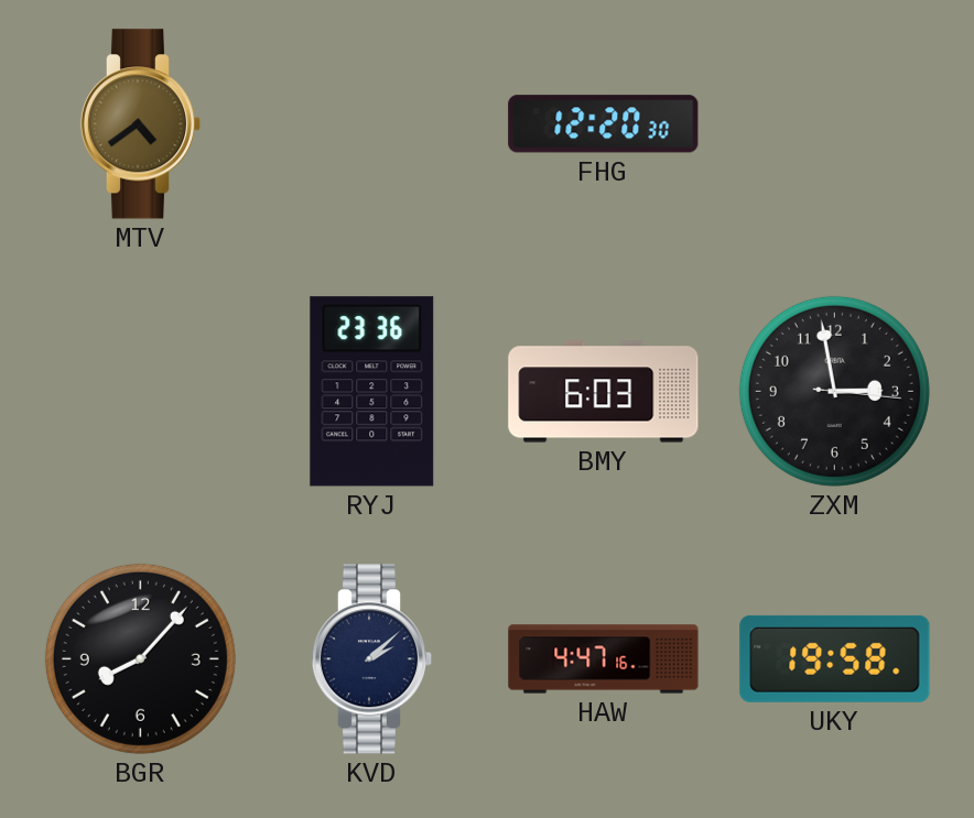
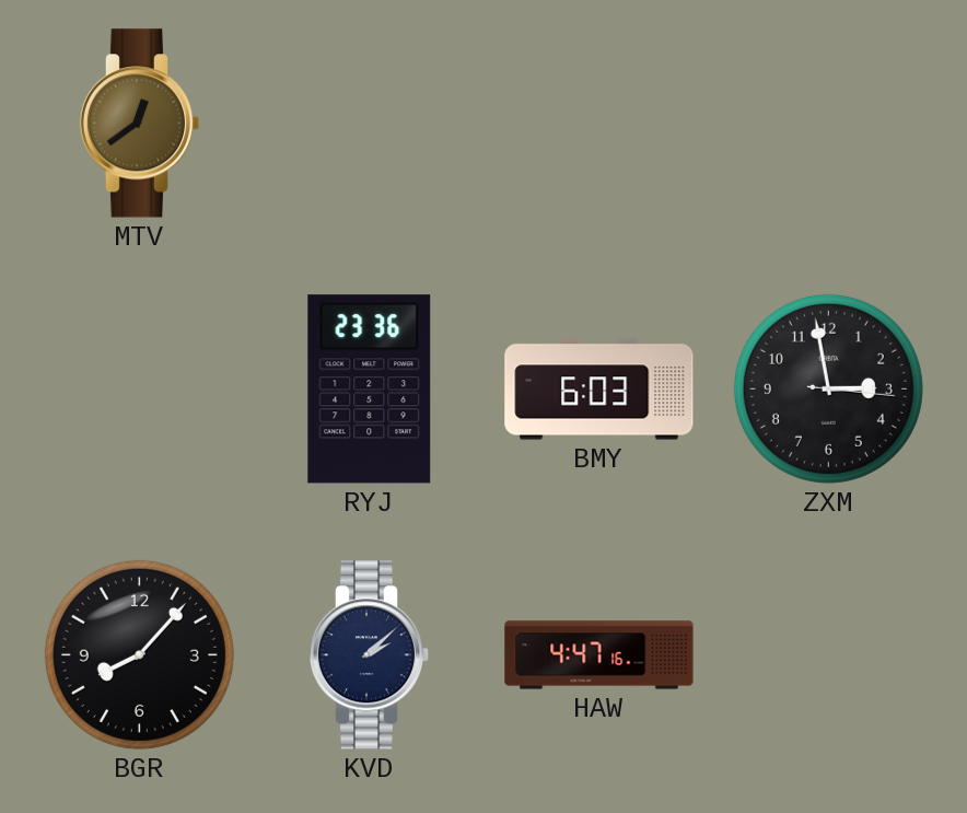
MTV: 4:39 -> 12:39
FHG: 12:20 -> none
UKY: 19:58 -> none
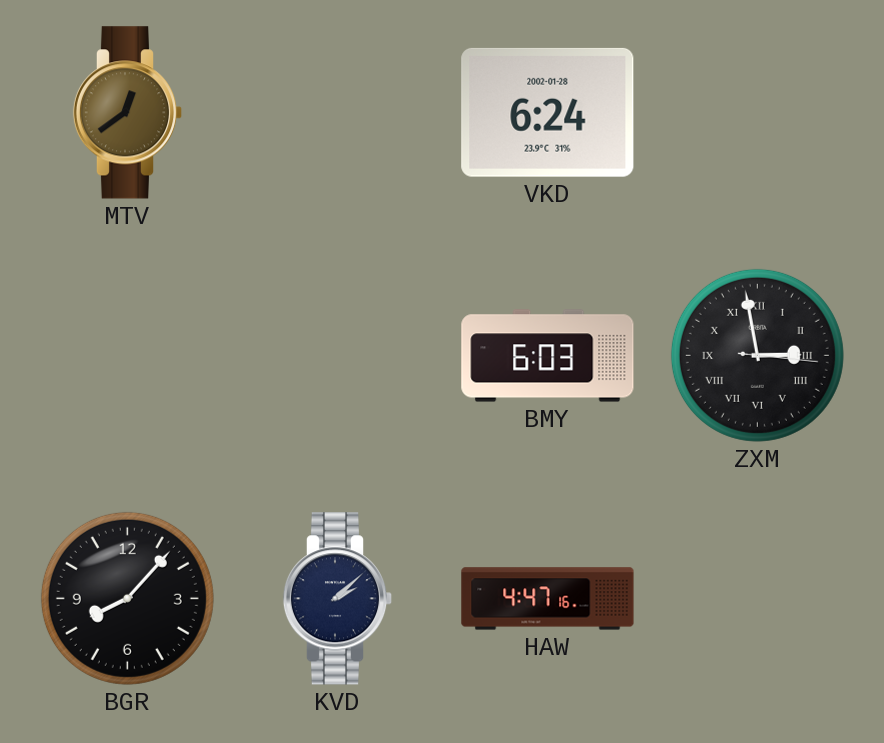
VKD: none -> 6:24
RYJ: 23:36 -> none
ZXM numerals: Arabic -> Roman
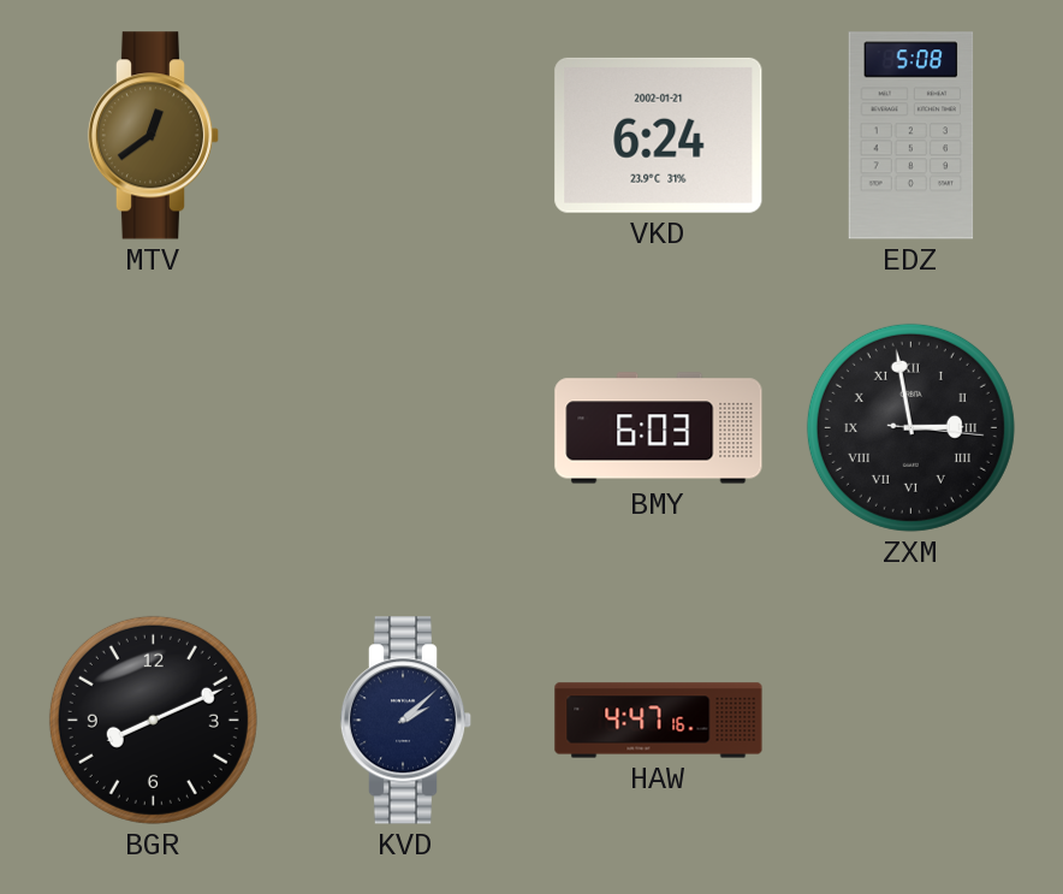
VKD date: 2002-01-28 -> 2002-01-21
EDZ: none -> 5:08
BGR: 8:07 -> 8:11
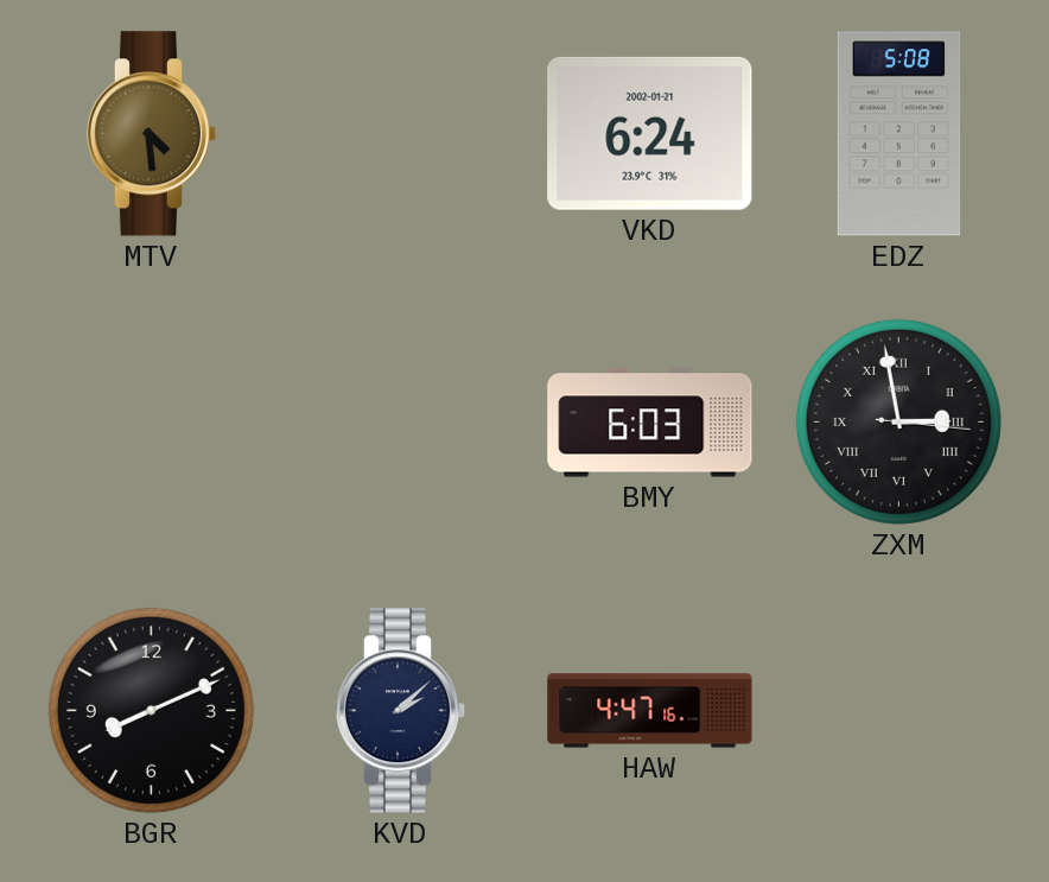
MTV: 12:39 -> 4:29
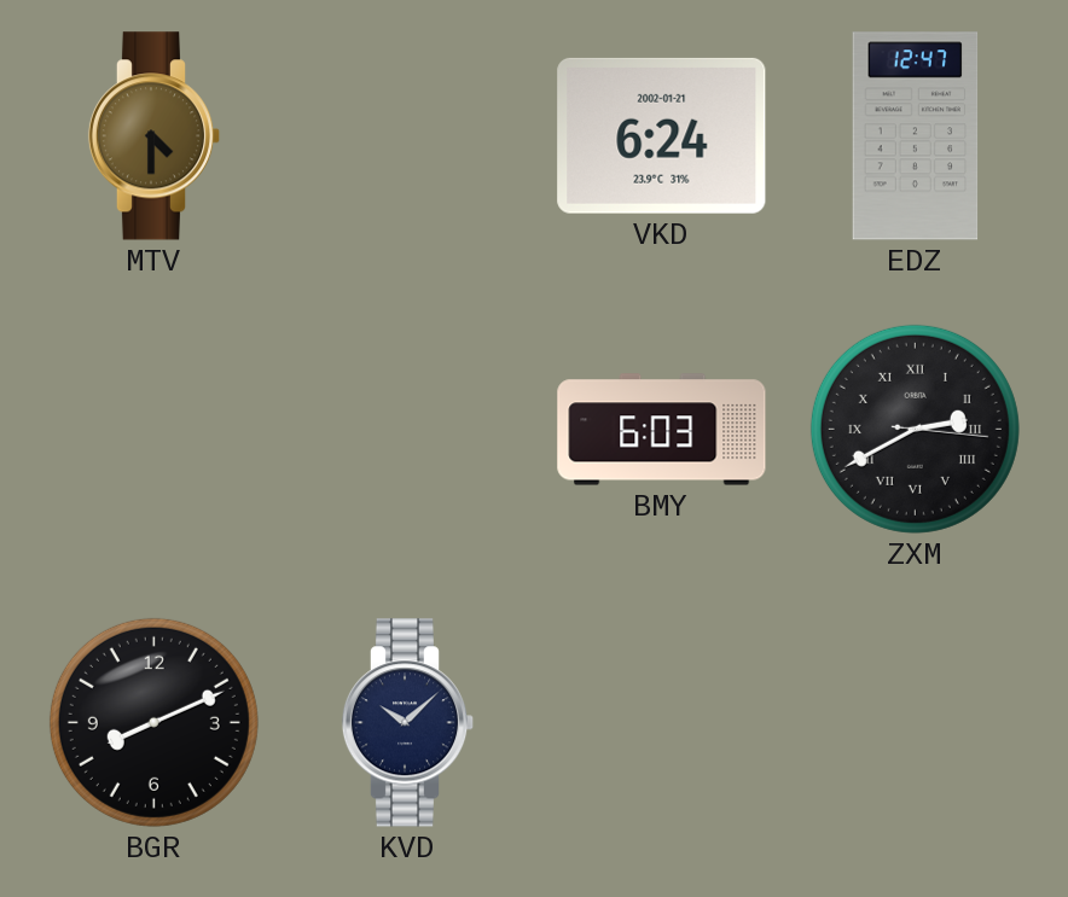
MTV: 4:29 -> 4:30
EDZ: 5:08 -> 12:47
ZXM: 2:58 -> 2:40
KVD: 2:08 -> 10:08
HAW: 4:47 -> none
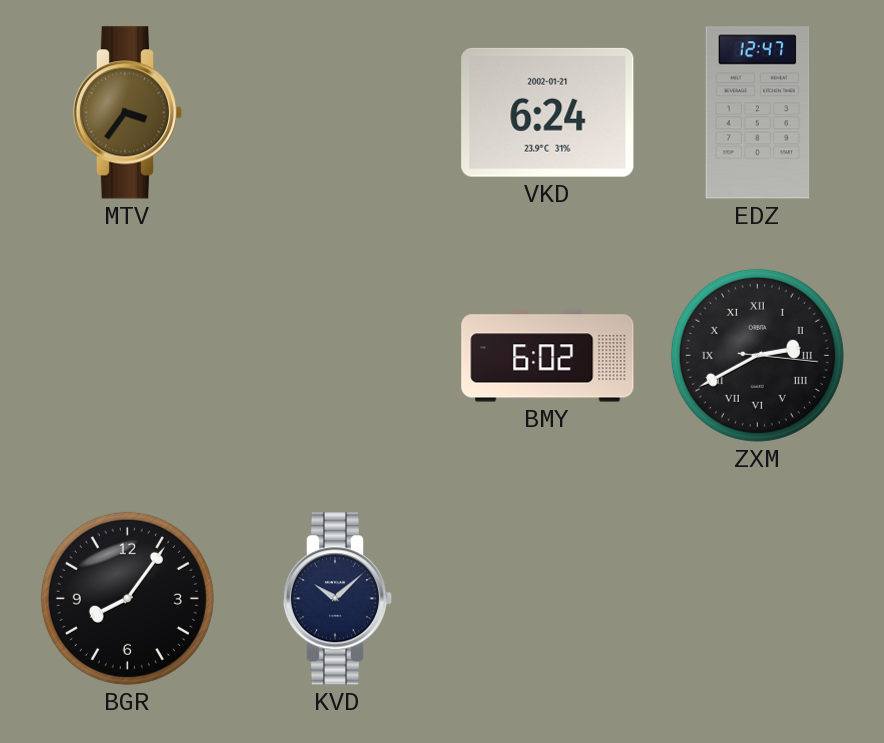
MTV: 4:30 -> 3:36
BMY: 6:03 -> 6:02
BGR: 8:11 -> 8:06
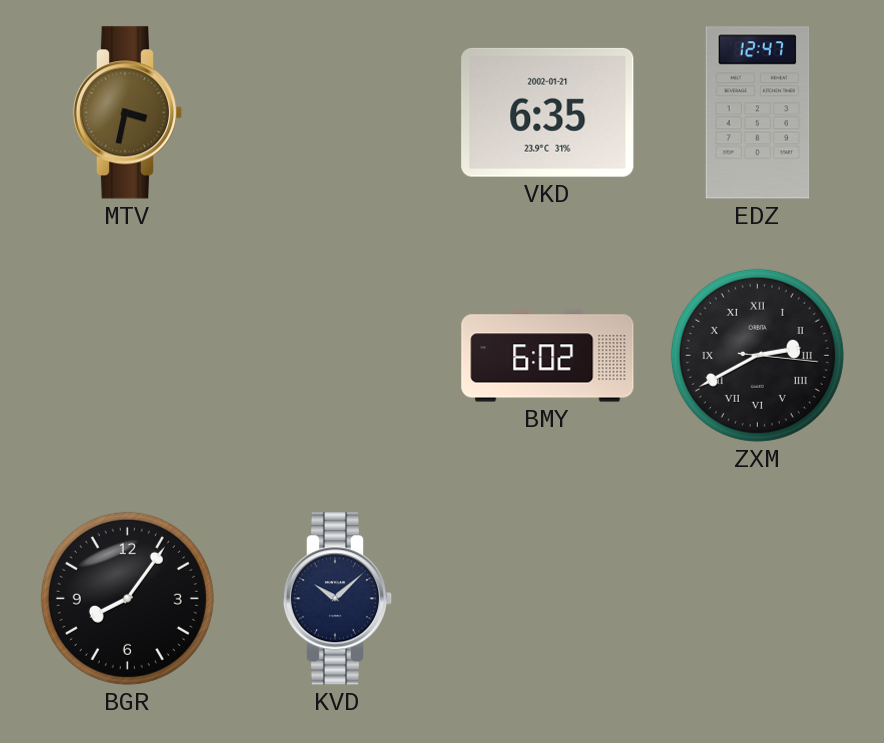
MTV: 3:36 -> 3:32
VKD: 6:24 -> 6:35
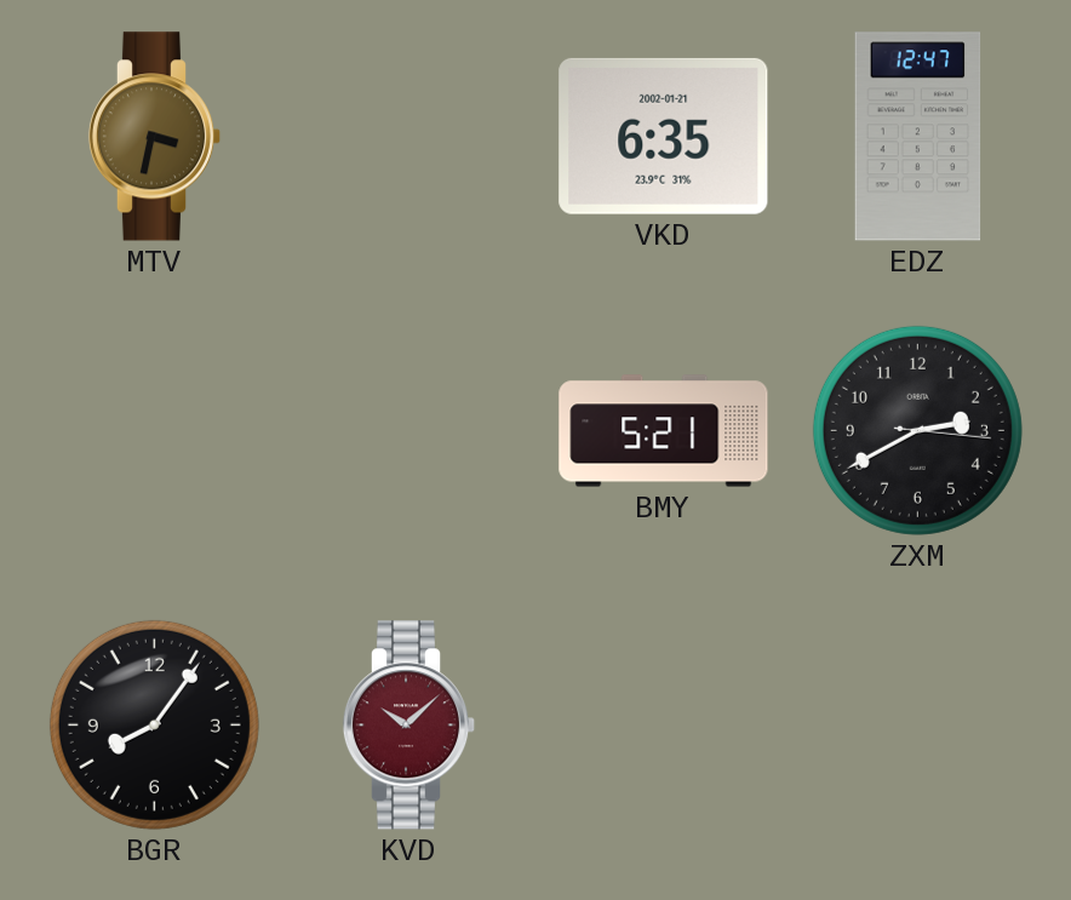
BMY: 6:02 -> 5:21
ZXM numerals: Roman -> Arabic
KVD dial: navy -> burgundy
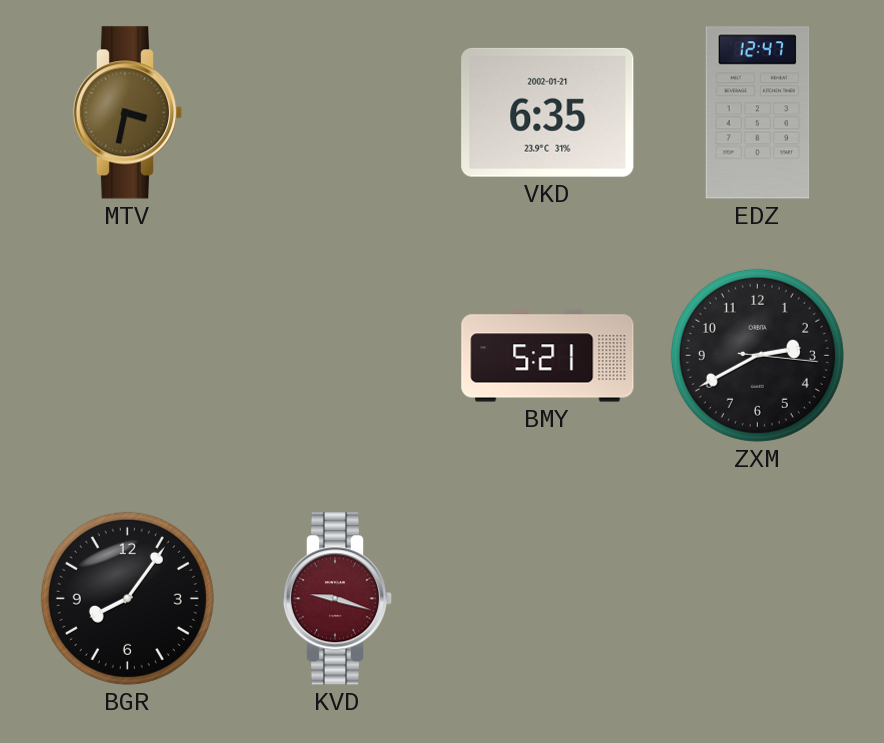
KVD: 10:08 -> 9:18
